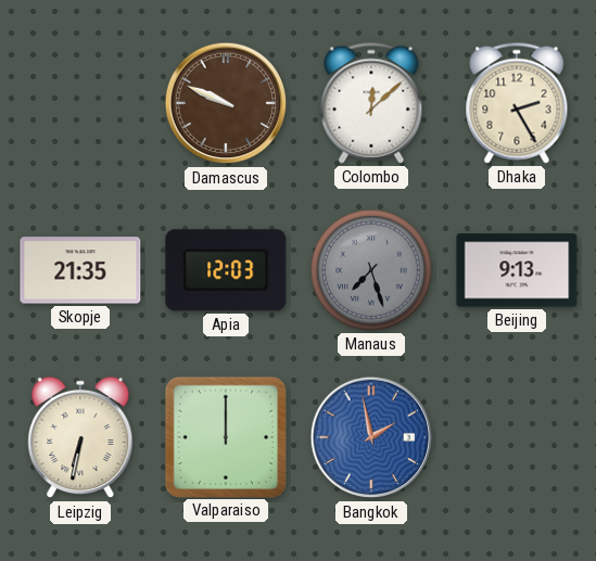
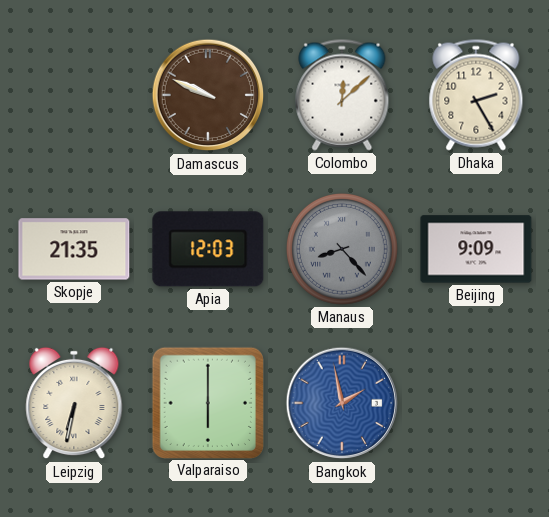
Manaus: 7:27 -> 8:23
Beijing: 9:13 -> 9:09
Valparaiso: 12:00 -> 6:00
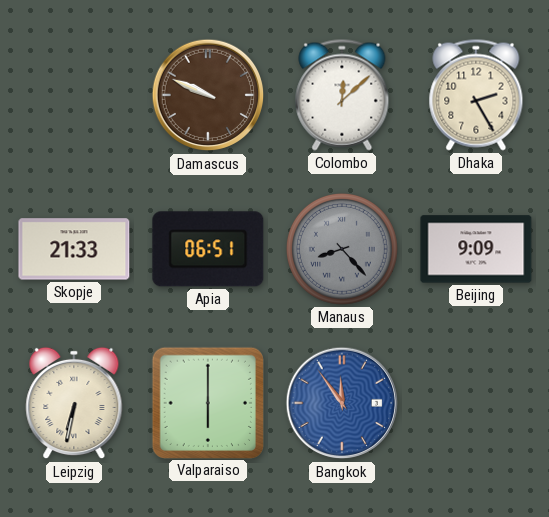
Skopje: 21:35 -> 21:33
Apia: 12:03 -> 06:51
Bangkok: 1:58 -> 11:54
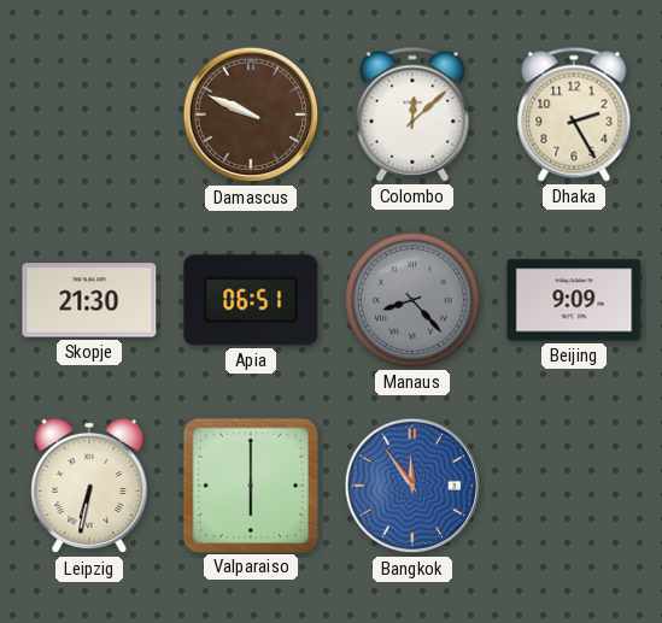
Skopje: 21:33 -> 21:30
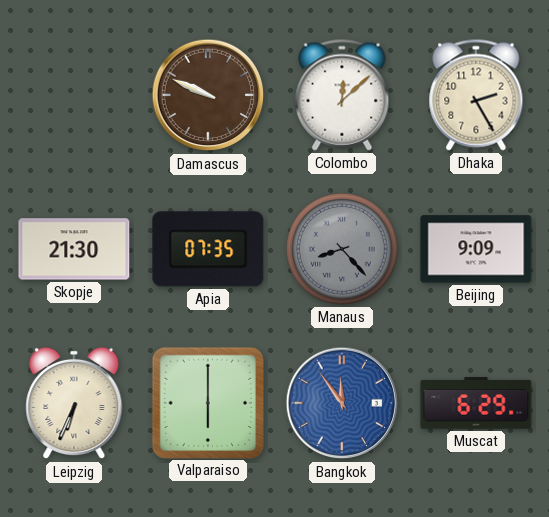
Apia: 06:51 -> 07:35
Leipzig: 6:32 -> 6:34
Muscat: none -> 6:29
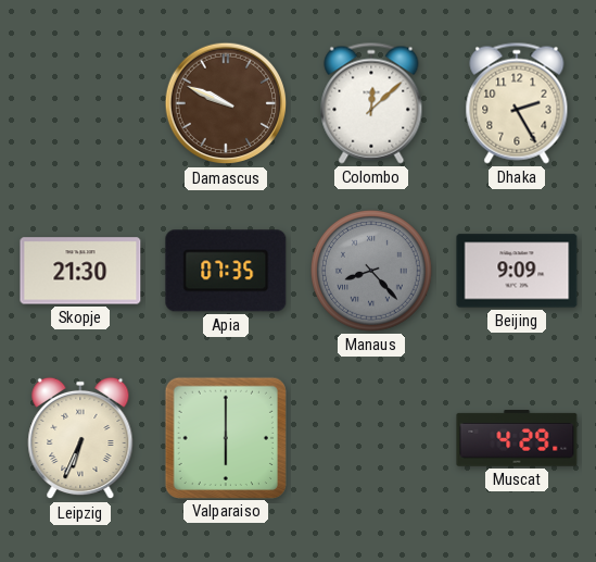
Bangkok: 11:54 -> none
Muscat: 6:29 -> 4:29
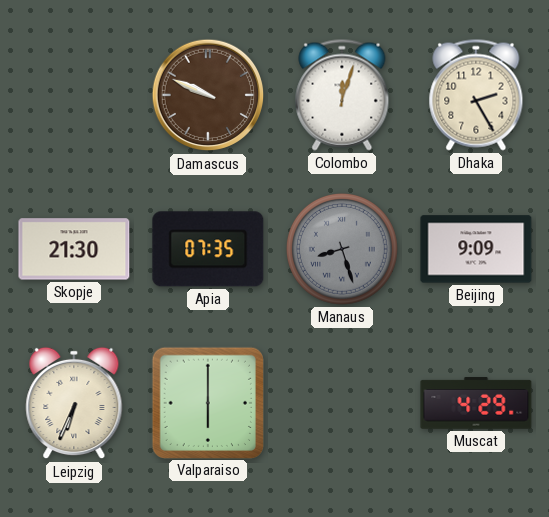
Colombo: 12:08 -> 12:03
Manaus: 8:23 -> 8:27
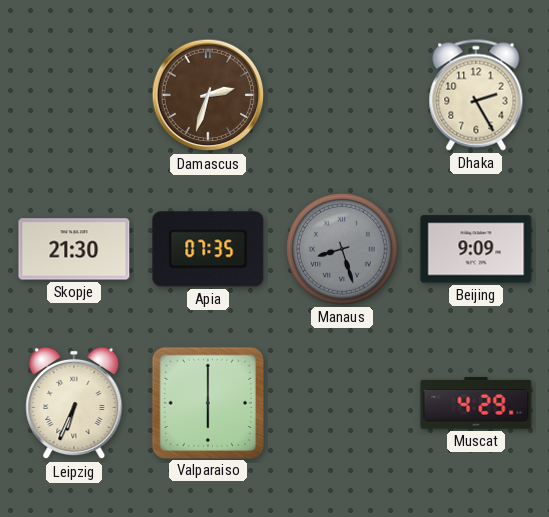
Damascus: 9:49 -> 2:33
Colombo: 12:03 -> none
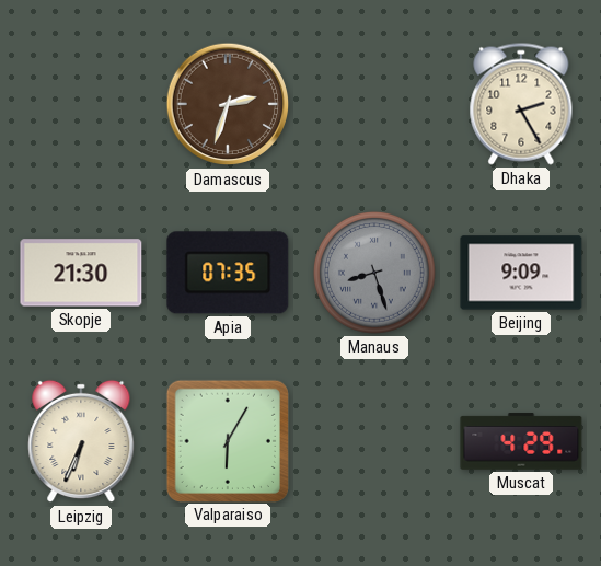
Valparaiso: 6:00 -> 6:05
